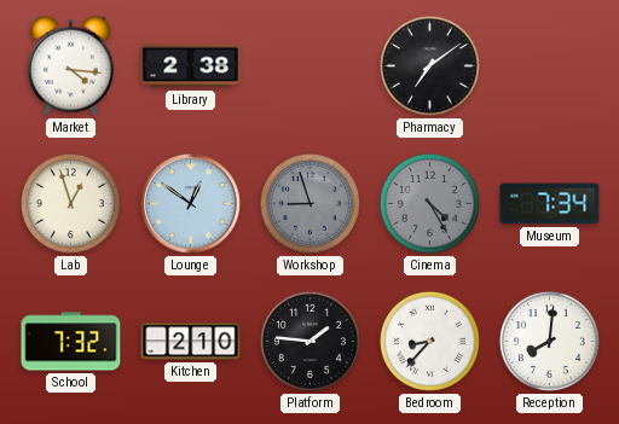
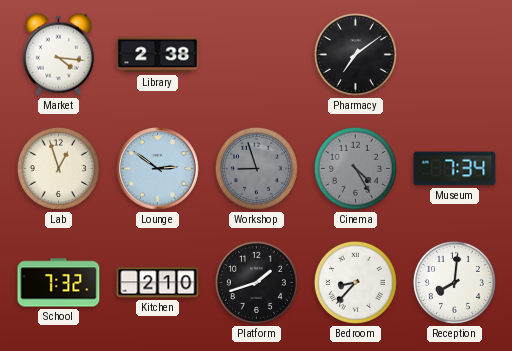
Lounge: 12:51 -> 2:51
Platform: 1:46 -> 1:42
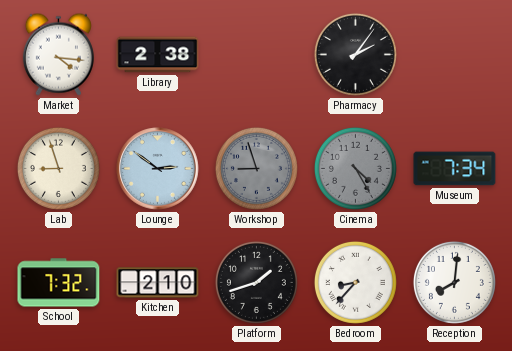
Pharmacy: 7:09 -> 2:06
Lab: 12:57 -> 8:57
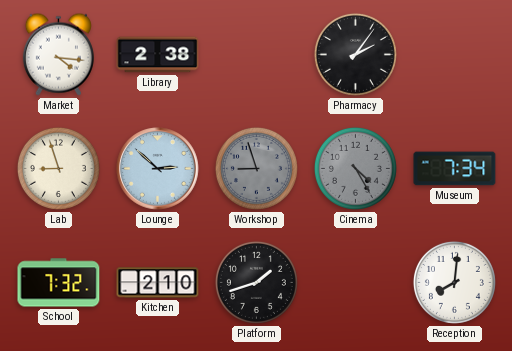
Lounge: 2:51 -> 2:52
Bedroom: 8:37 -> none
